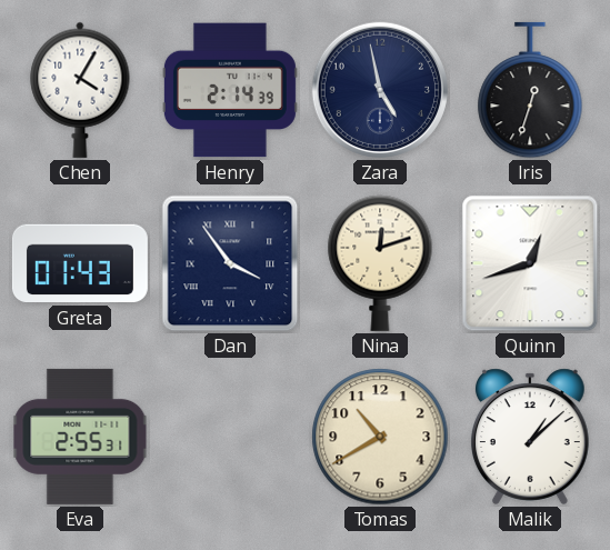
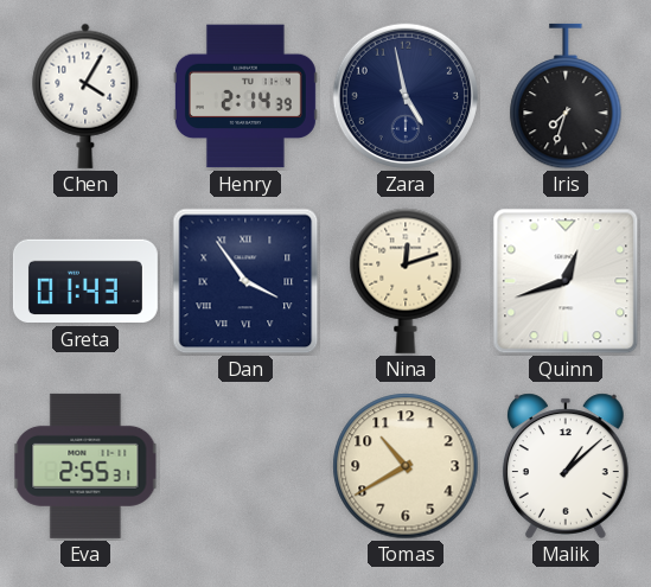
Iris: 12:33 -> 7:33
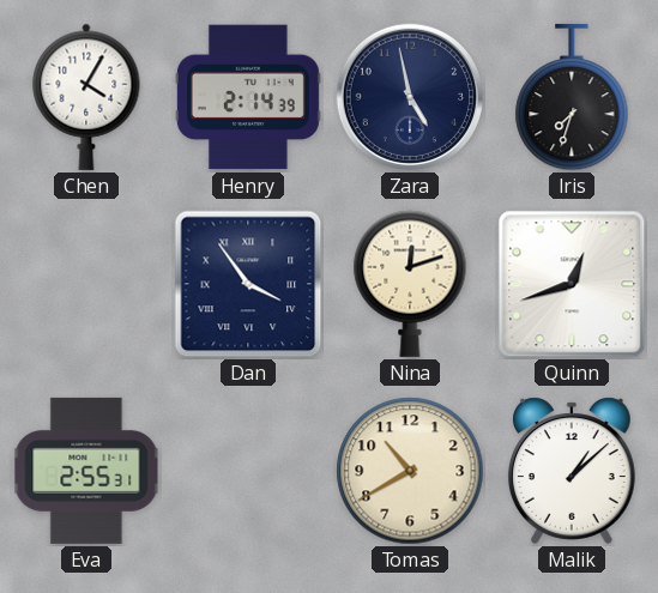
Greta: 01:43 -> none
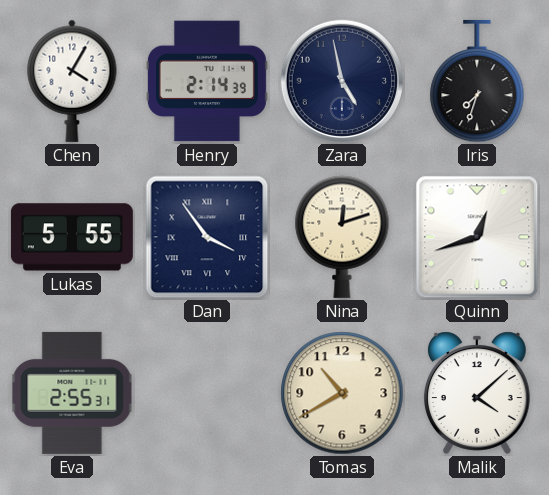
Lukas: none -> 5:55
Malik: 1:08 -> 4:08
